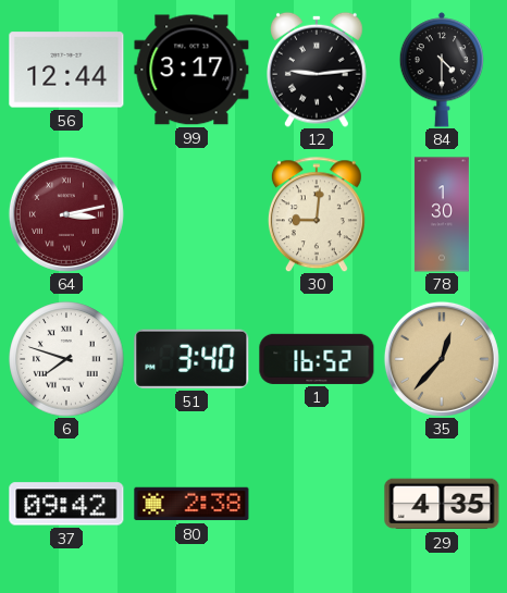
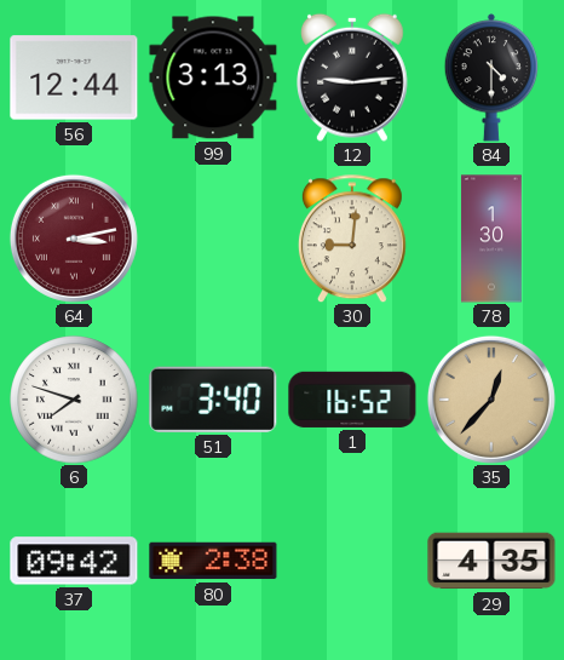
99: 3:17 -> 3:13
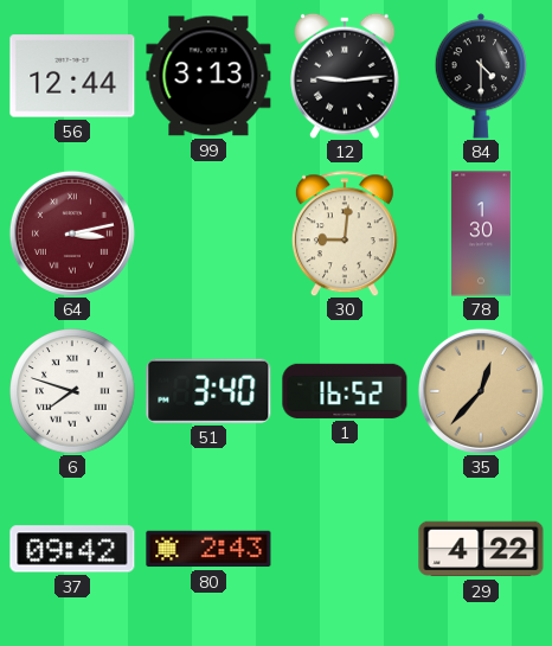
80: 2:38 -> 2:43
29: 4:35 -> 4:22
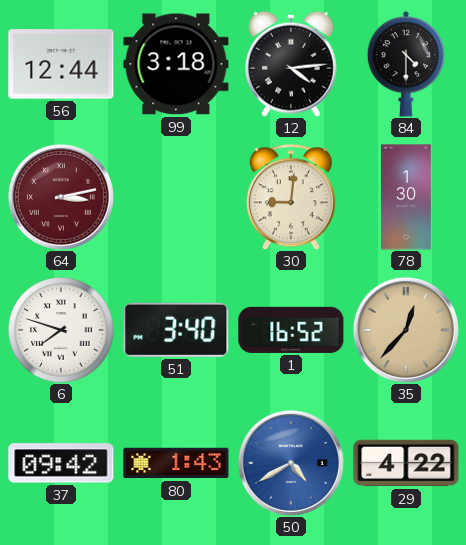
99: 3:13 -> 3:18
12: 9:14 -> 4:14
80: 2:43 -> 1:43
50: none -> 4:40
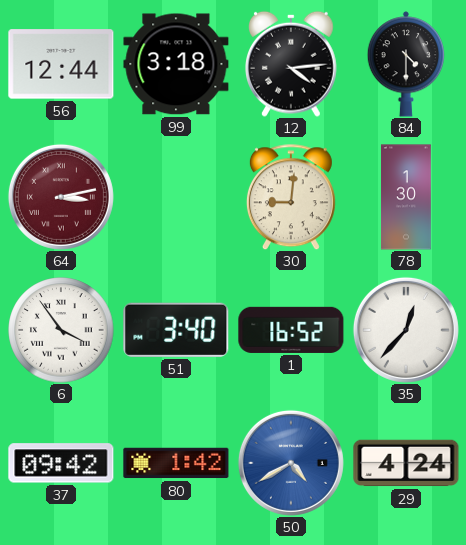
6: 7:48 -> 3:54
35 dial: champagne -> white
80: 1:43 -> 1:42
29: 4:22 -> 4:24
